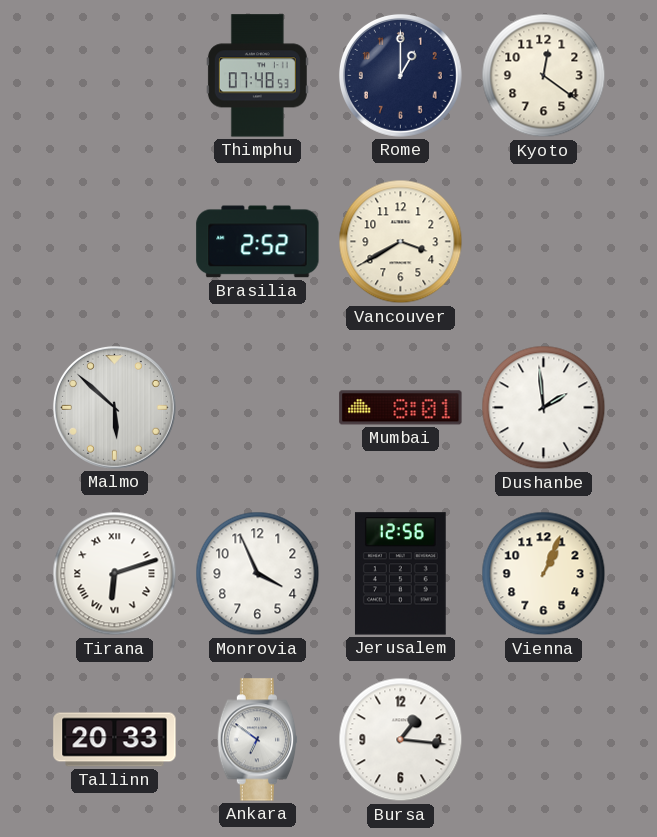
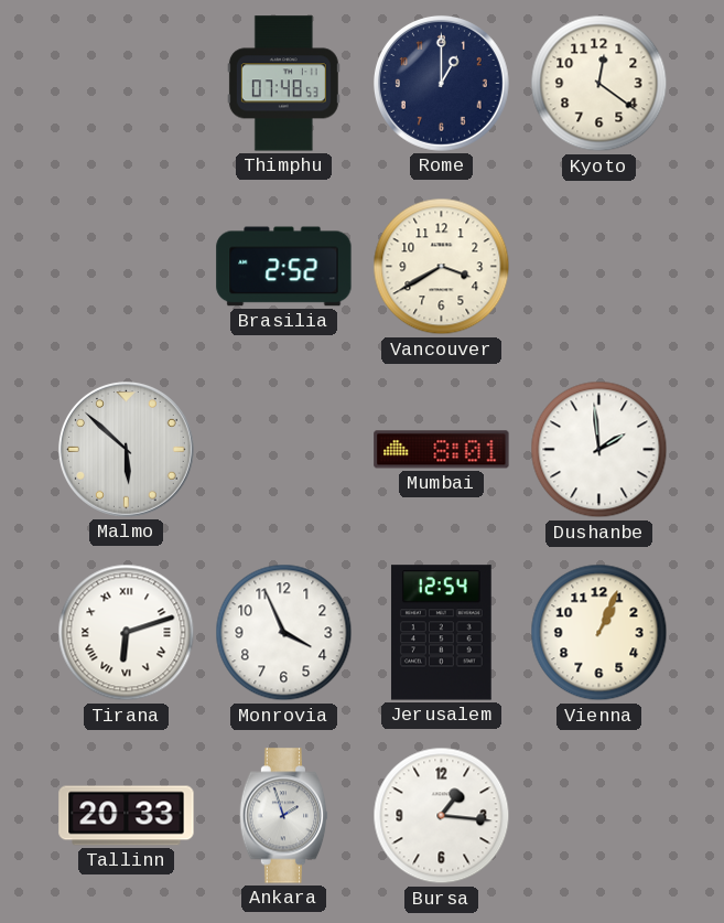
Jerusalem: 12:56 -> 12:54
Ankara: 6:51 -> 1:57
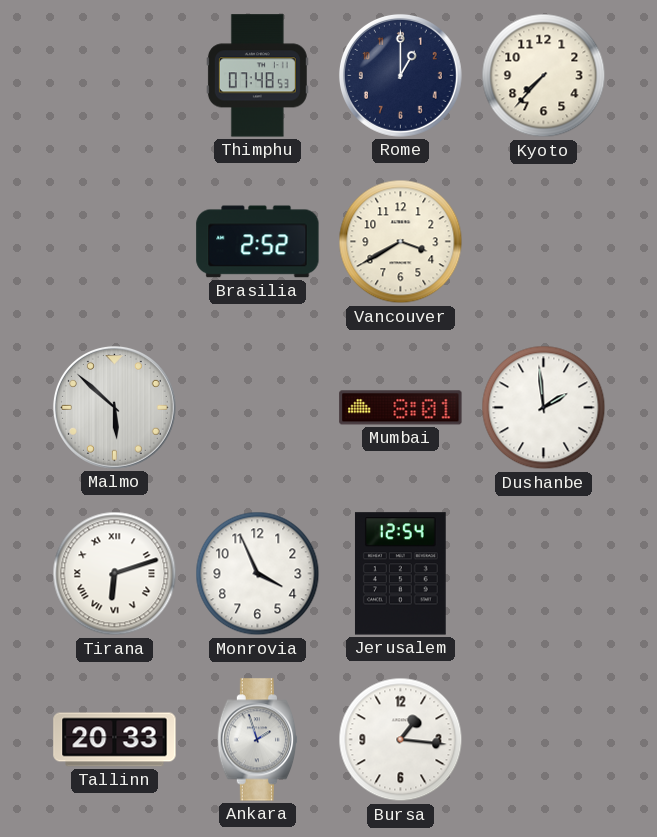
Kyoto: 12:21 -> 7:37
Vienna: 1:04 -> none
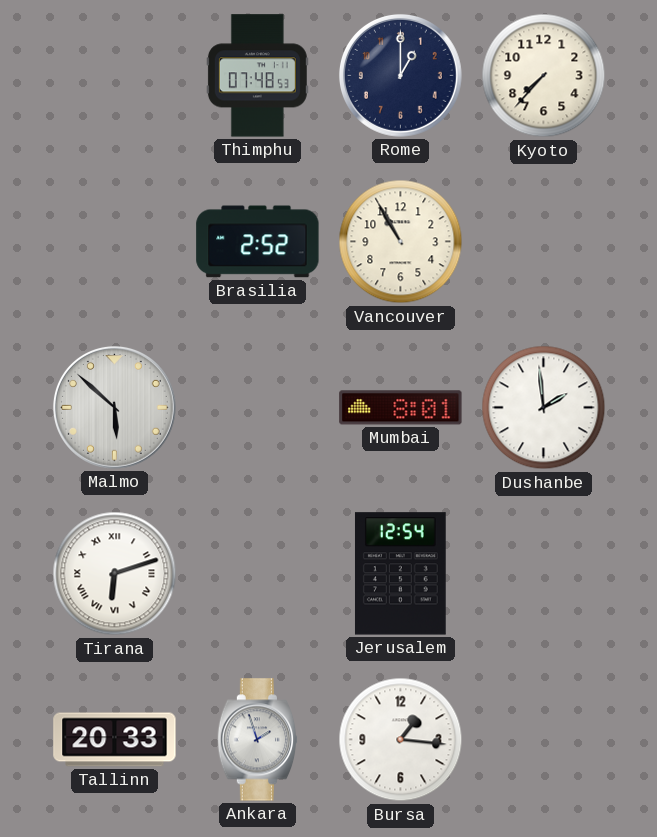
Vancouver: 3:40 -> 10:55
Monrovia: 3:56 -> none
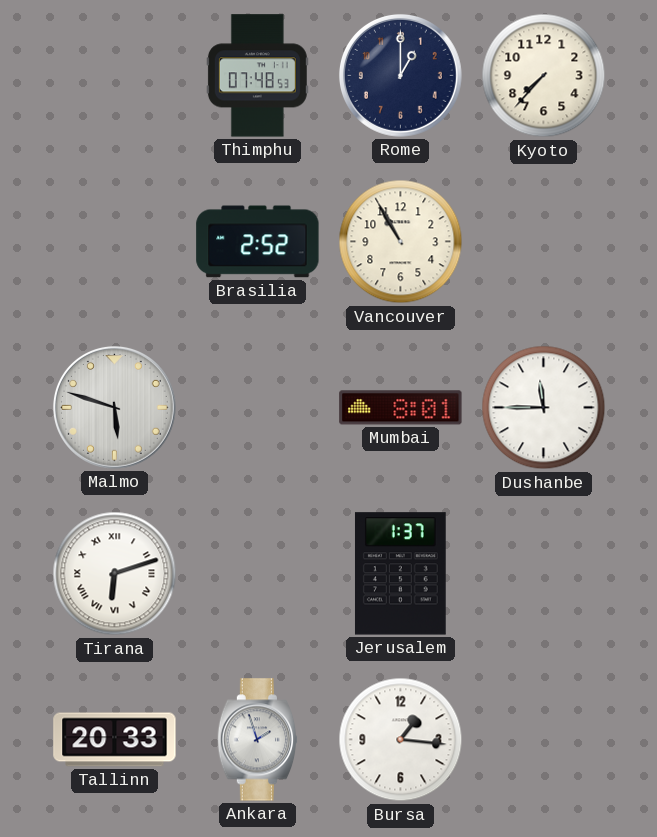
Malmo: 5:52 -> 5:48
Dushanbe: 1:59 -> 11:45
Jerusalem: 12:54 -> 1:37
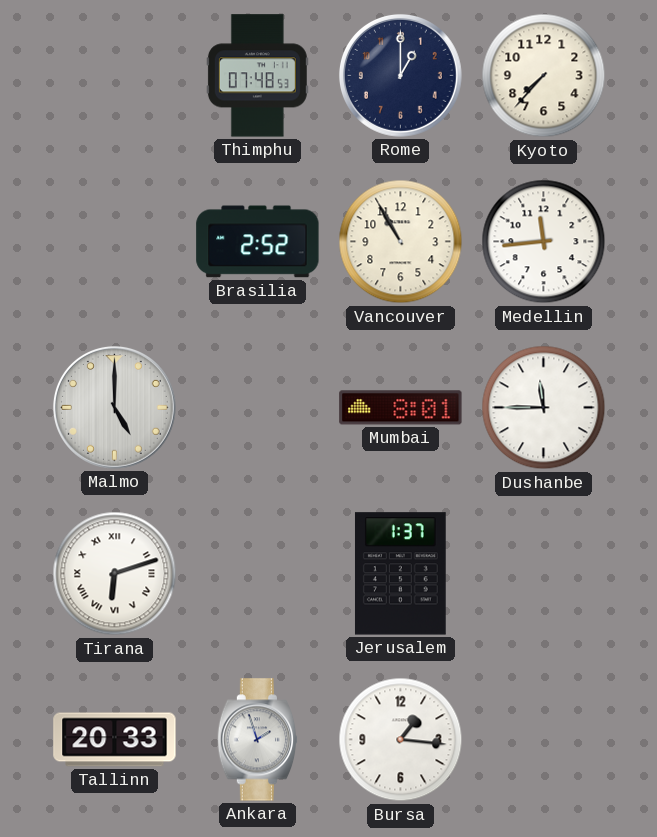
Medellin: none -> 11:44
Malmo: 5:48 -> 5:00
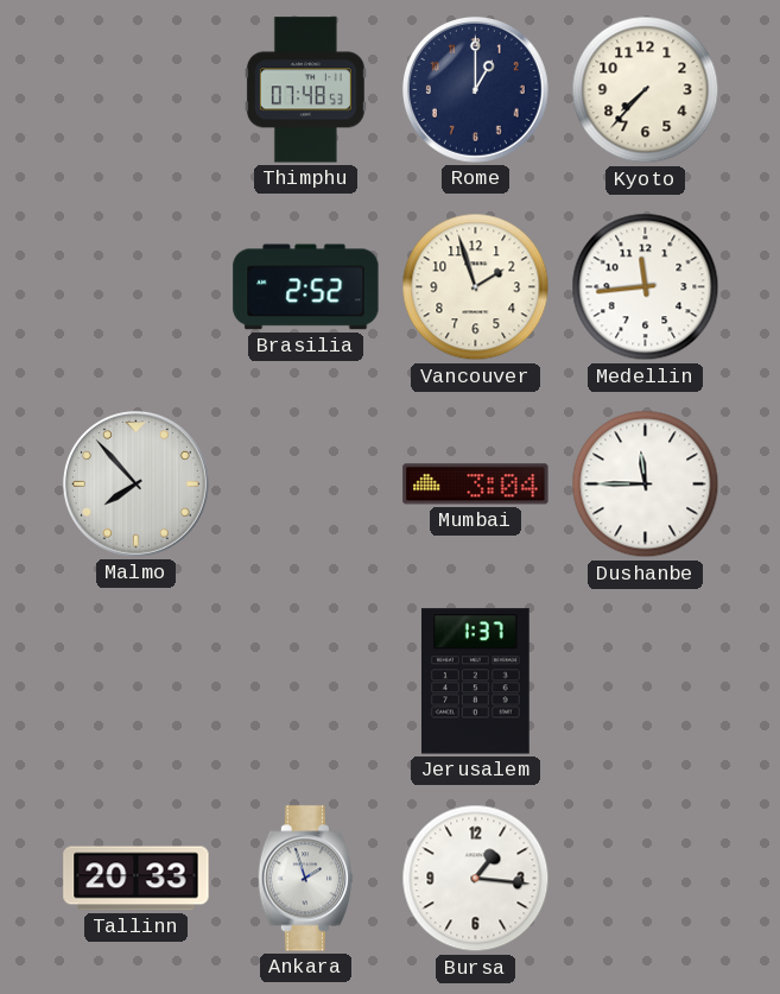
Vancouver: 10:55 -> 1:57
Malmo: 5:00 -> 7:53
Mumbai: 8:01 -> 3:04
Tirana: 6:12 -> none
